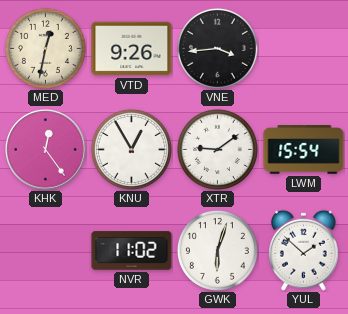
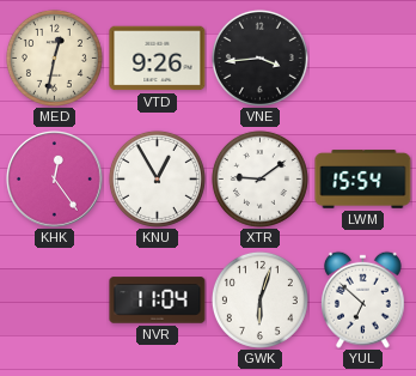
NVR: 11:02 -> 11:04
YUL: 1:52 -> 6:52
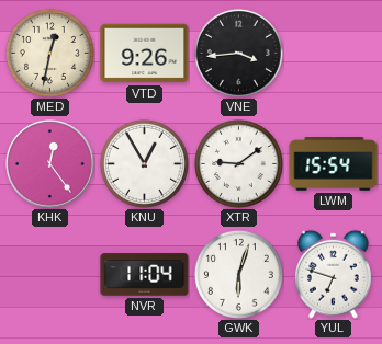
YUL: 6:52 -> 6:48
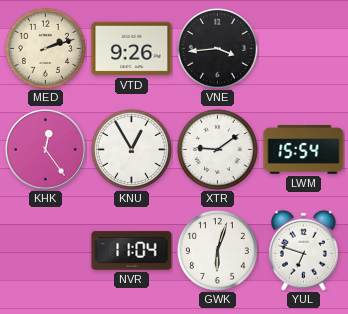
MED: 12:32 -> 2:12
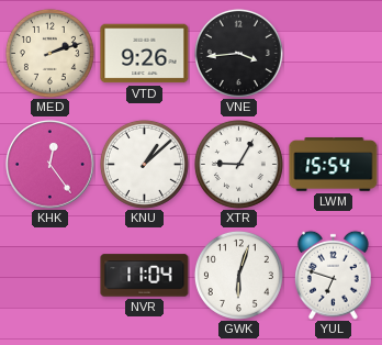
KNU: 12:55 -> 1:08
XTR: 9:09 -> 9:05
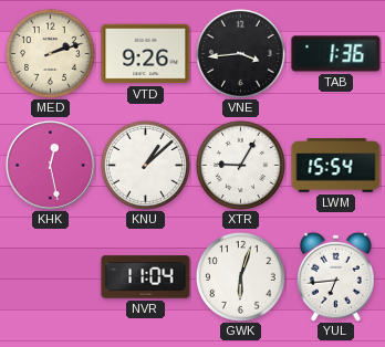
TAB: none -> 1:36
KHK: 12:24 -> 12:28
YUL: 6:48 -> 6:44
